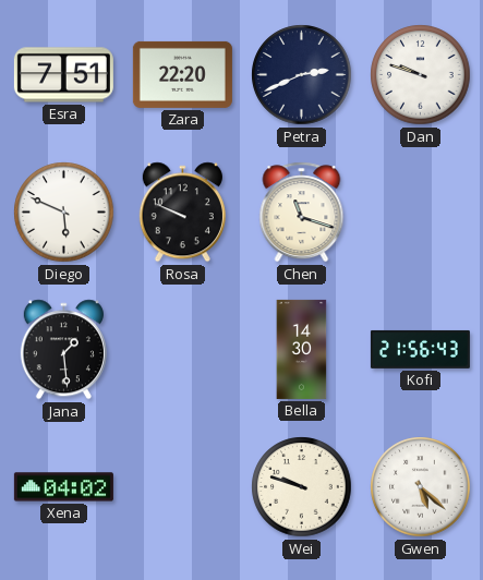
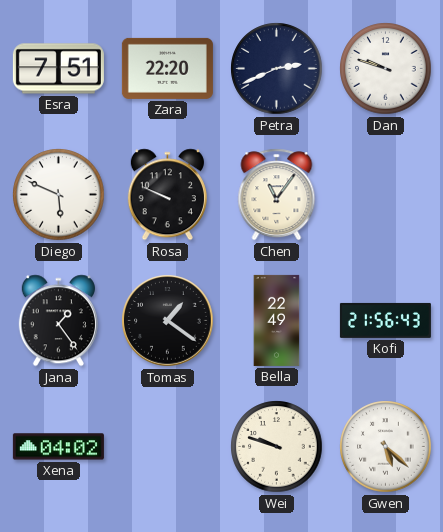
Chen: 11:18 -> 11:06
Jana: 1:29 -> 1:24
Tomas: none -> 1:21
Bella: 14:30 -> 22:49
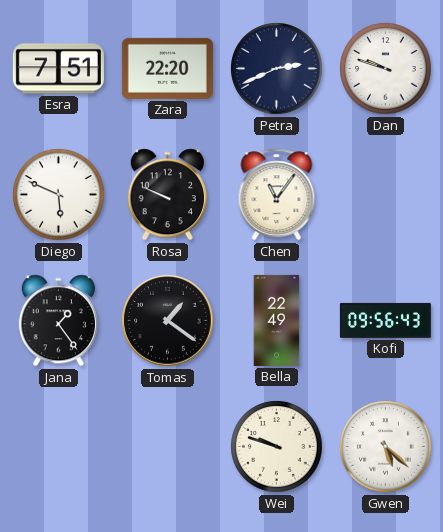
Kofi: 21:56 -> 09:56
Xena: 04:02 -> none
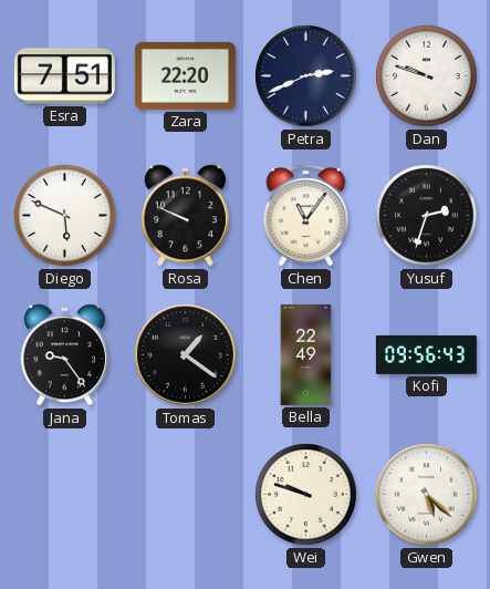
Yusuf: none -> 2:33
Jana: 1:24 -> 9:24
